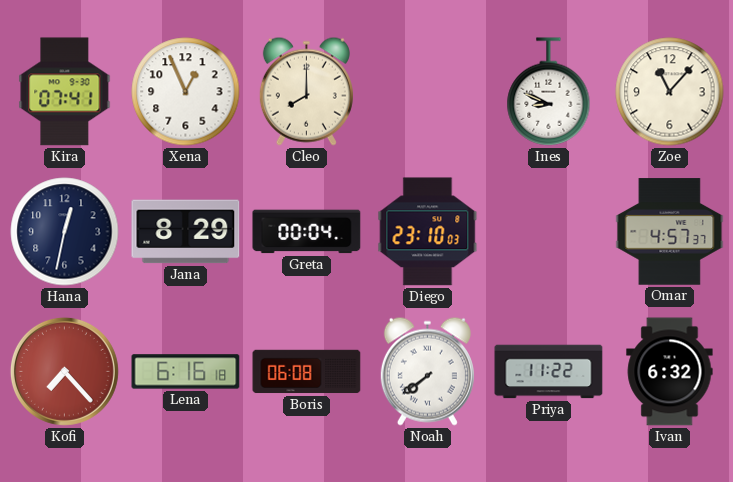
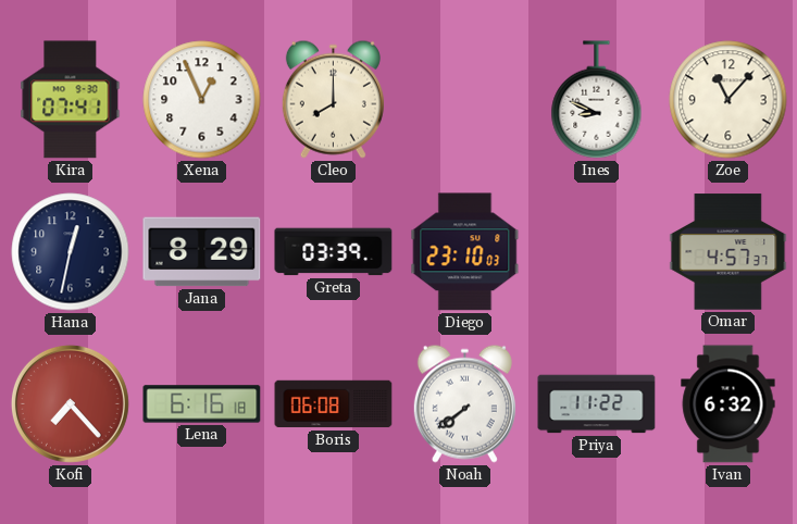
Greta: 00:04 -> 03:39
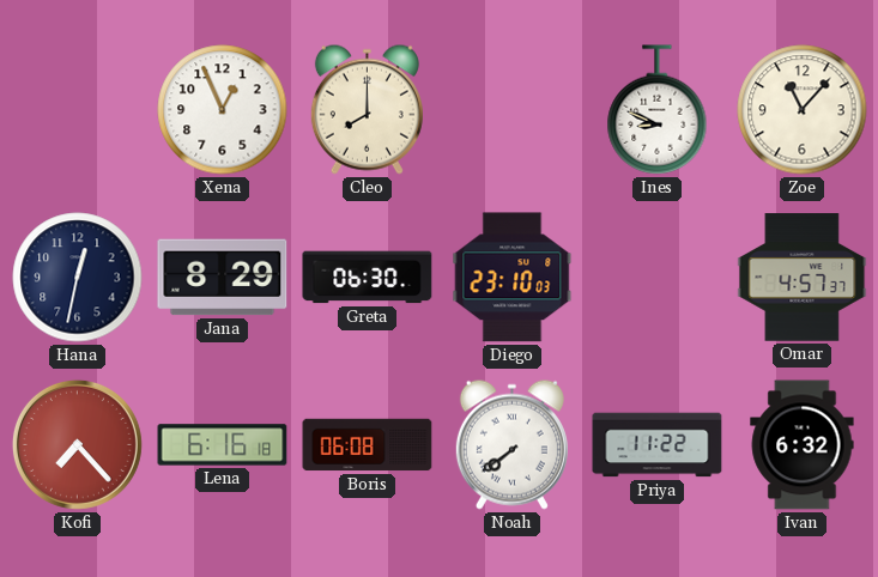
Kira: 07:41 -> none
Greta: 03:39 -> 06:30
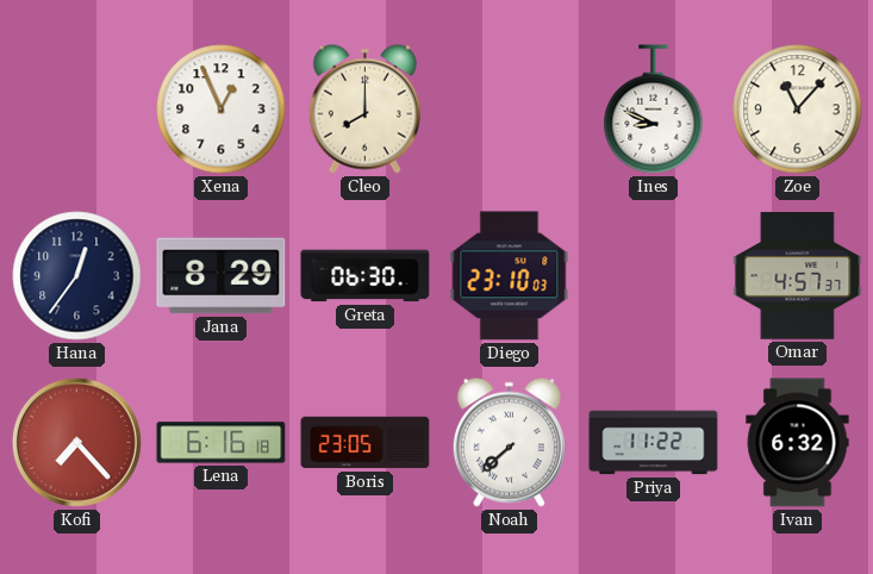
Hana: 12:32 -> 12:36
Boris: 06:08 -> 23:05
Noah: 7:39 -> 7:38
